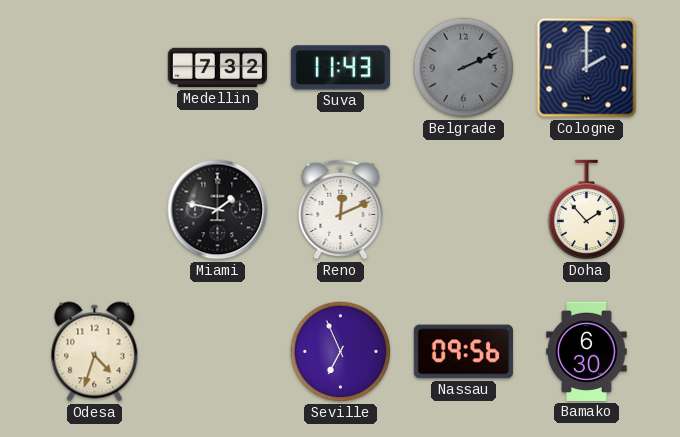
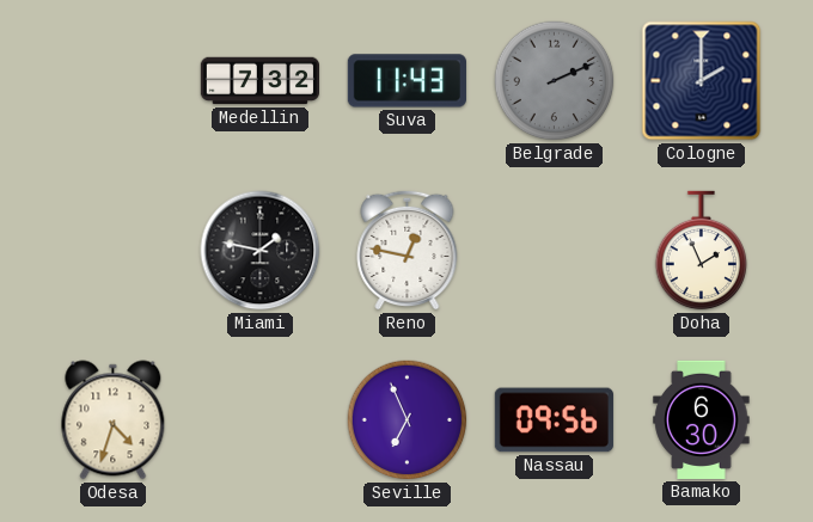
Reno: 12:11 -> 12:47
Doha: 1:53 -> 1:56
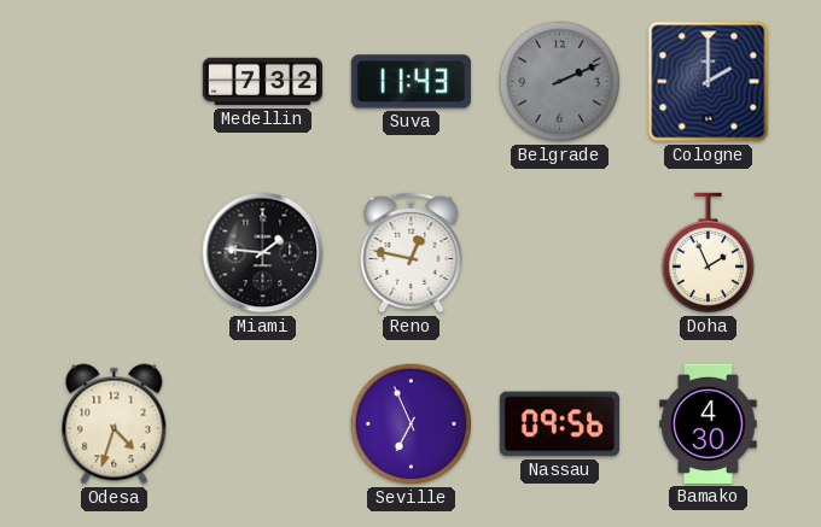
Miami: 1:47 -> 1:46
Bamako: 6:30 -> 4:30
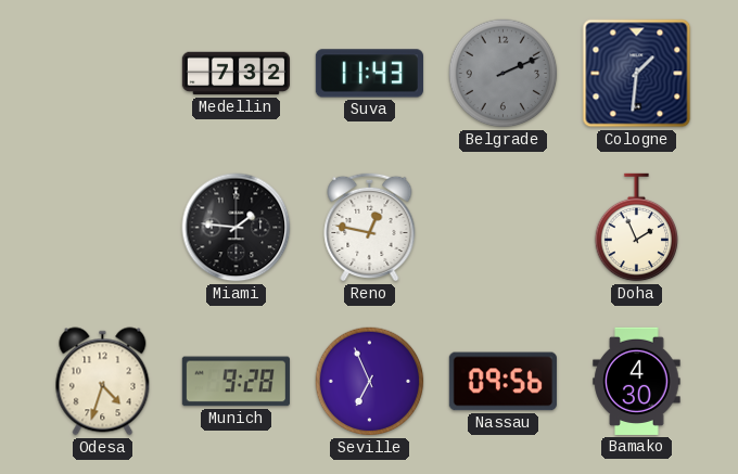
Cologne: 2:00 -> 1:31
Munich: none -> 9:28
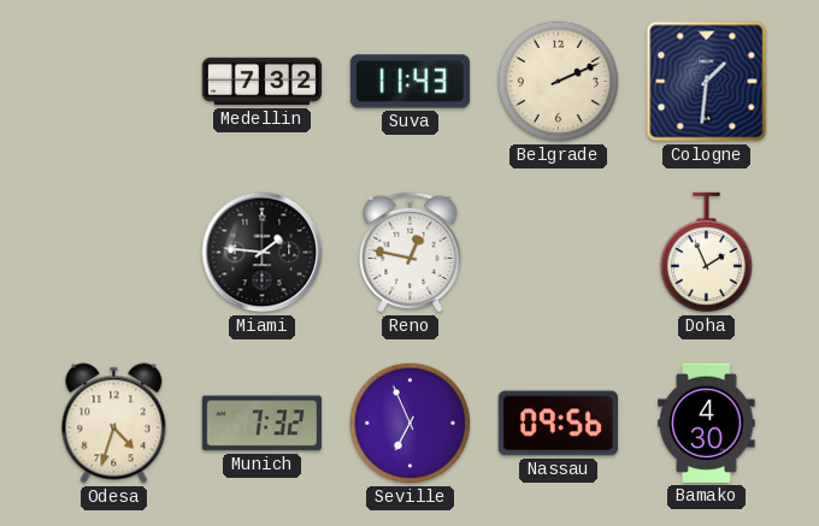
Belgrade dial: grey -> cream
Munich: 9:28 -> 7:32
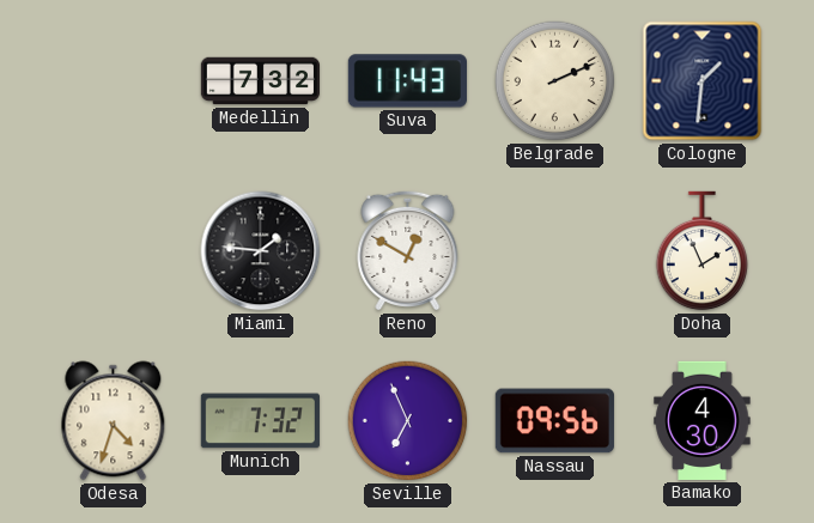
Reno: 12:47 -> 12:50
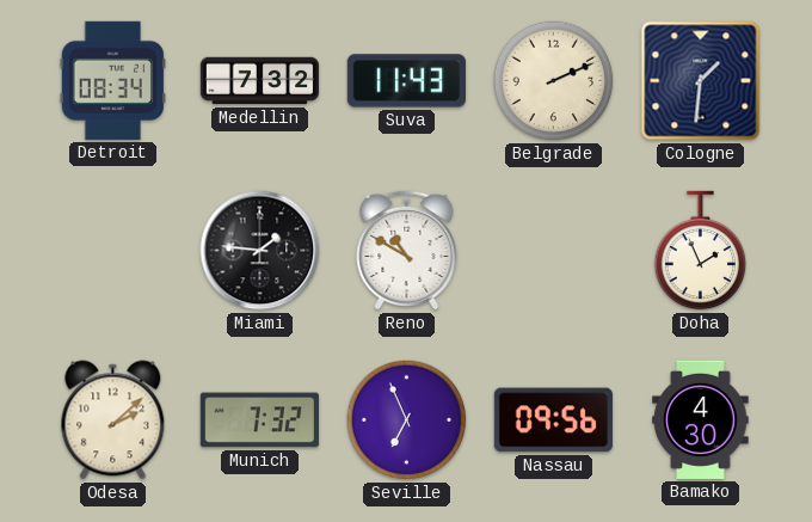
Detroit: none -> 08:34
Reno: 12:50 -> 10:50
Odesa: 4:33 -> 2:08
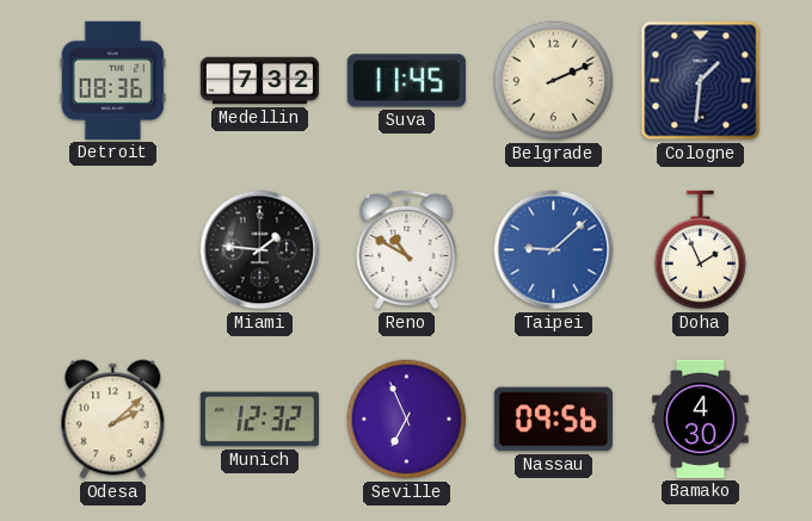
Detroit: 08:34 -> 08:36
Suva: 11:43 -> 11:45
Taipei: none -> 9:08
Munich: 7:32 -> 12:32
